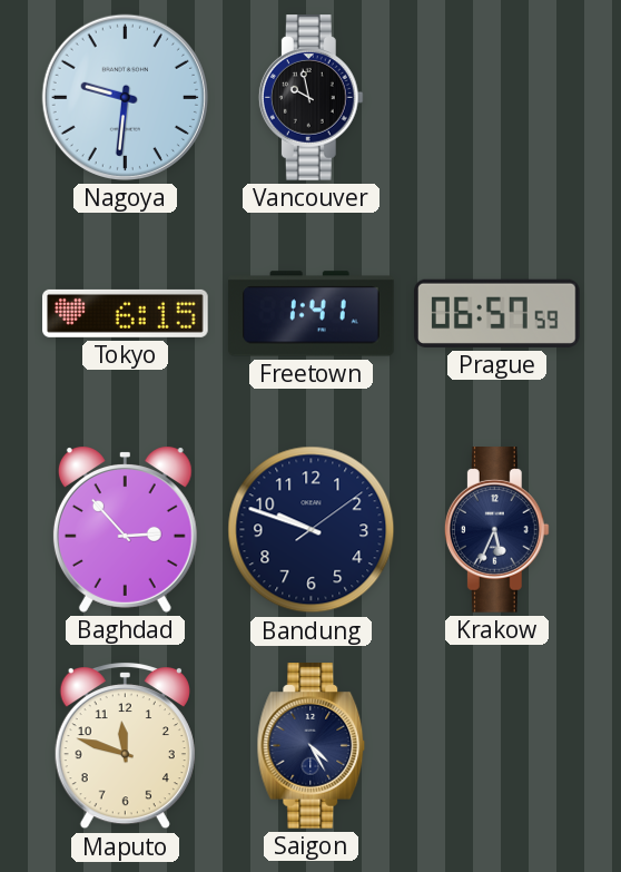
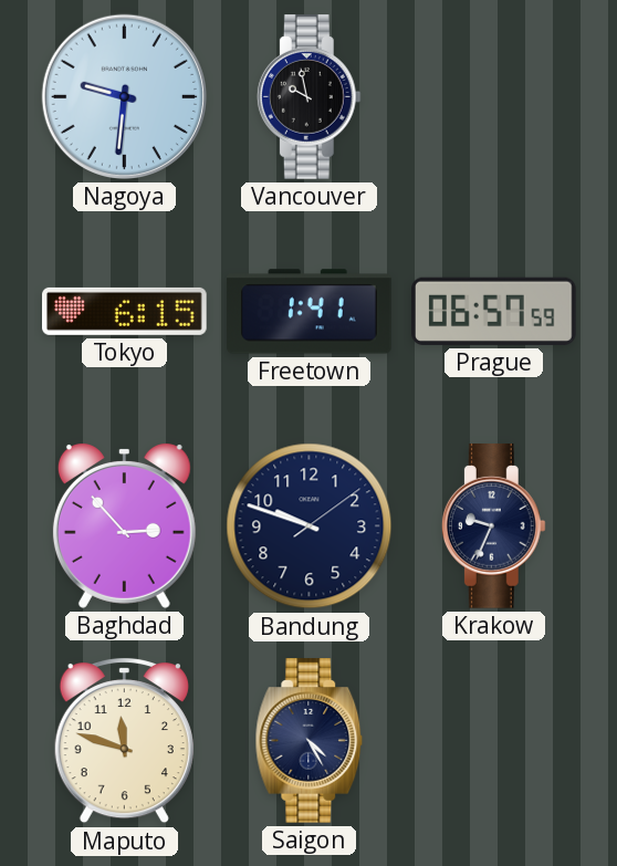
Krakow: 5:34 -> 9:34
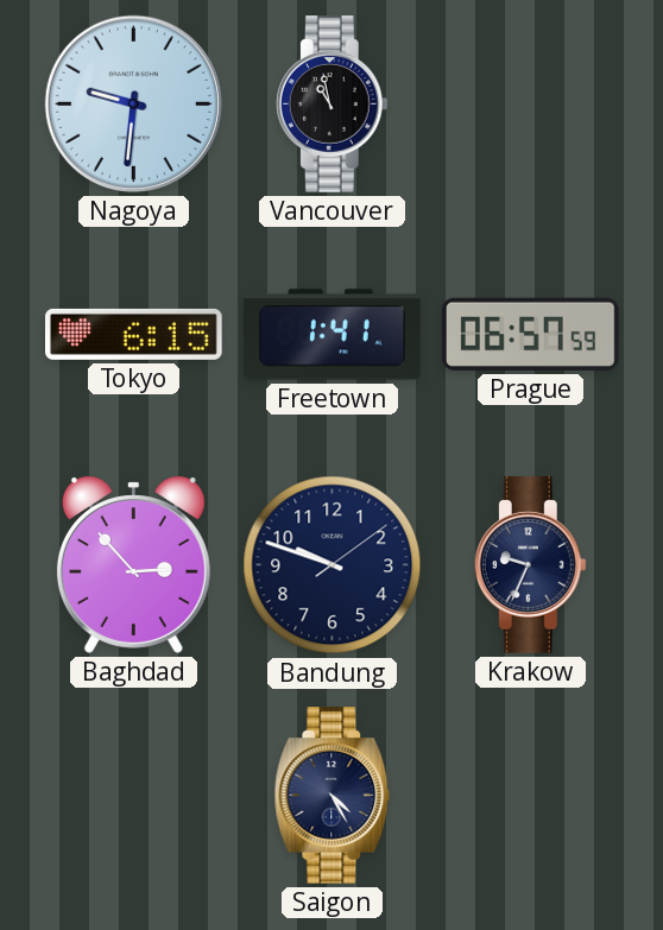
Vancouver: 9:58 -> 10:58
Maputo: 11:48 -> none
